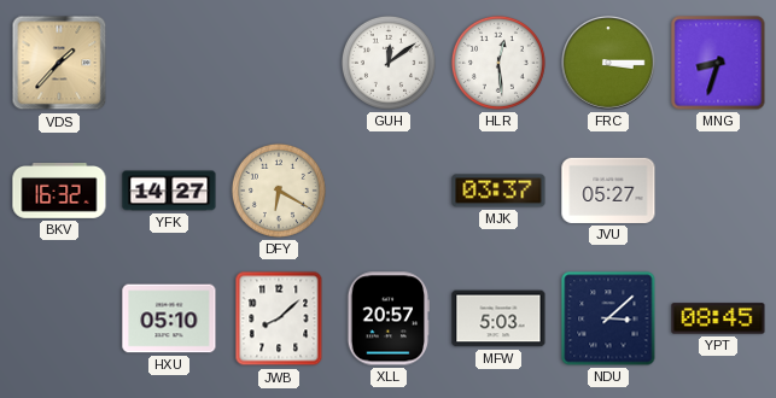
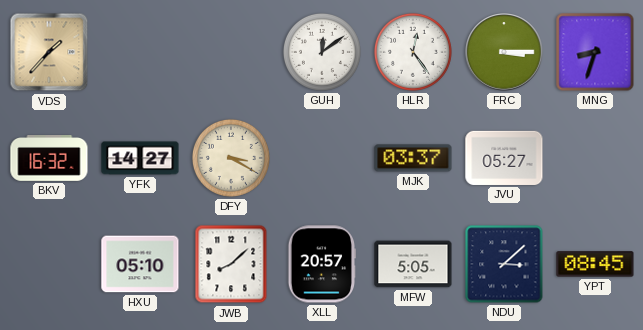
HLR: 12:29 -> 12:24
DFY: 6:20 -> 3:20
MFW: 5:03 -> 5:05
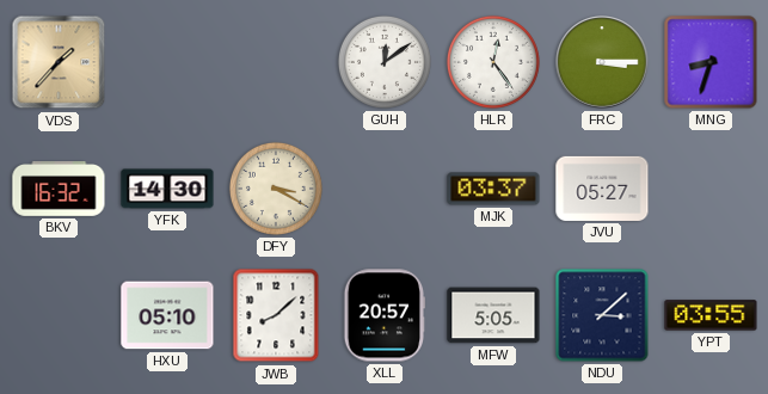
YFK: 14:27 -> 14:30
YPT: 08:45 -> 03:55
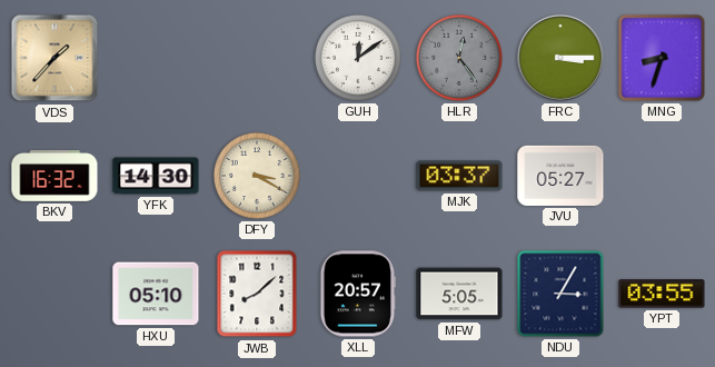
HLR dial: white -> grey
NDU: 3:08 -> 3:05
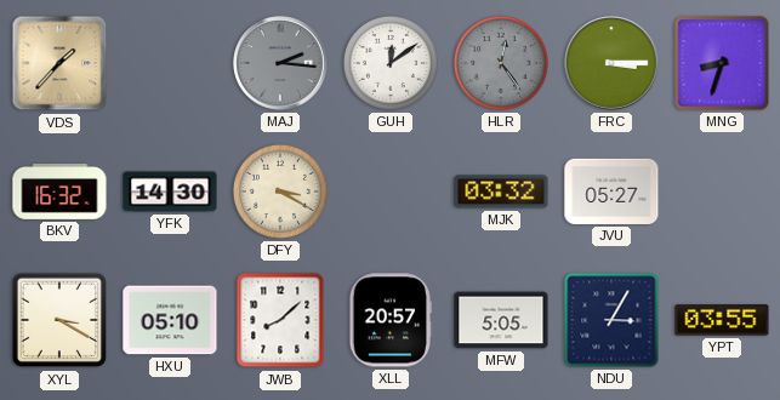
MAJ: none -> 2:16
MJK: 03:37 -> 03:32
XYL: none -> 3:20
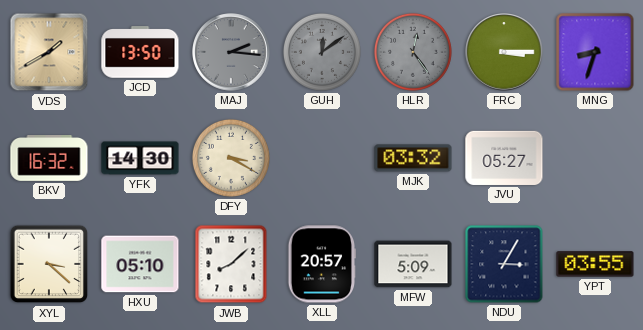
VDS: 1:37 -> 1:40
JCD: none -> 13:50
GUH dial: white -> grey
XYL: 3:20 -> 3:22
MFW: 5:05 -> 5:09
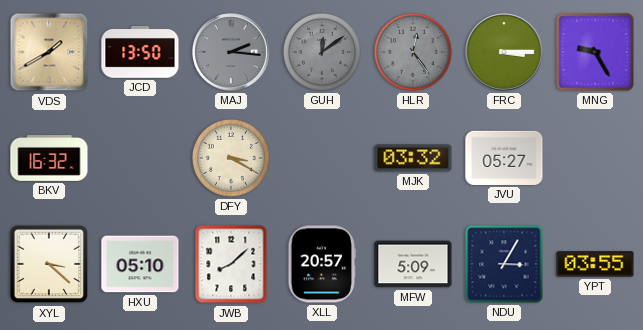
MNG: 8:33 -> 9:25
YFK: 14:30 -> none
